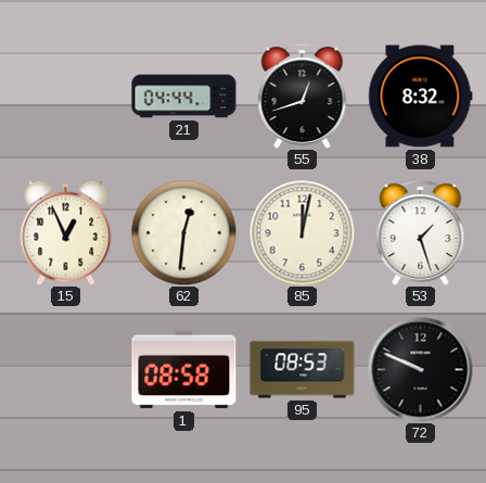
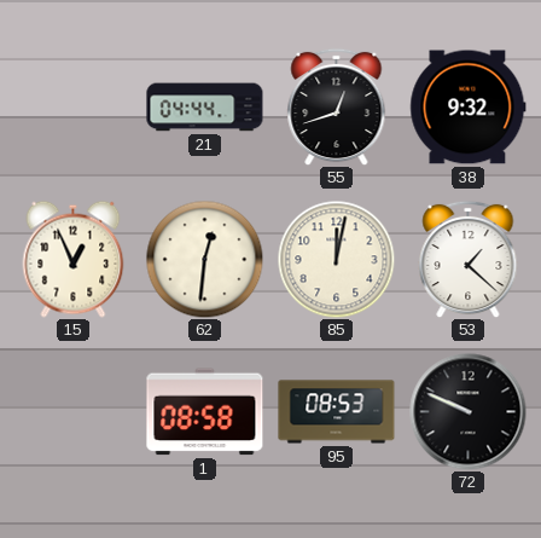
38: 8:32 -> 9:32
53: 1:27 -> 1:22
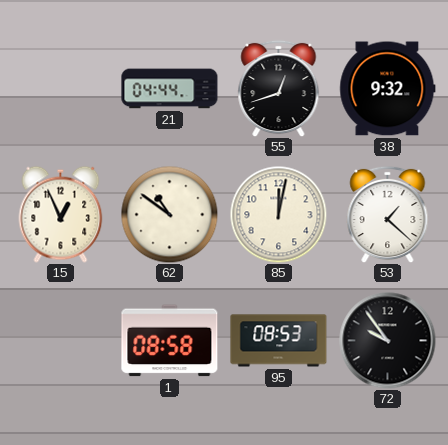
62: 12:31 -> 10:51
72: 9:49 -> 9:54
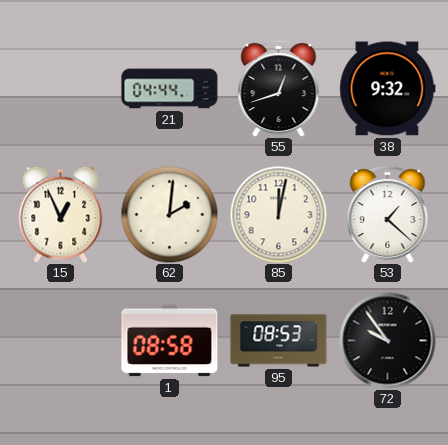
62: 10:51 -> 2:01
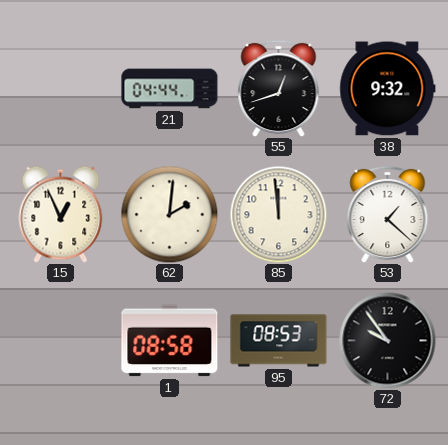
85: 12:02 -> 11:59
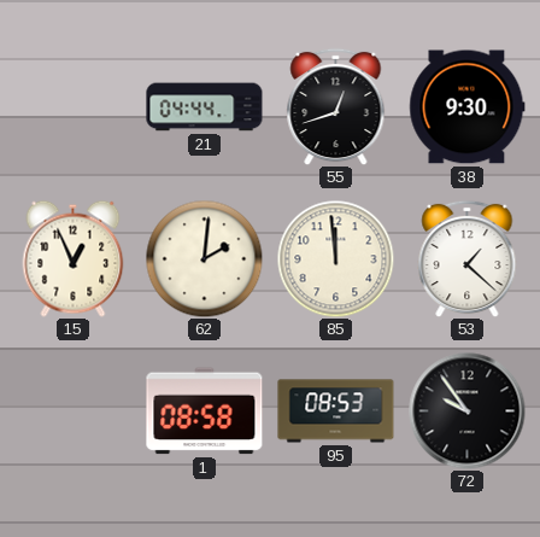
38: 9:32 -> 9:30
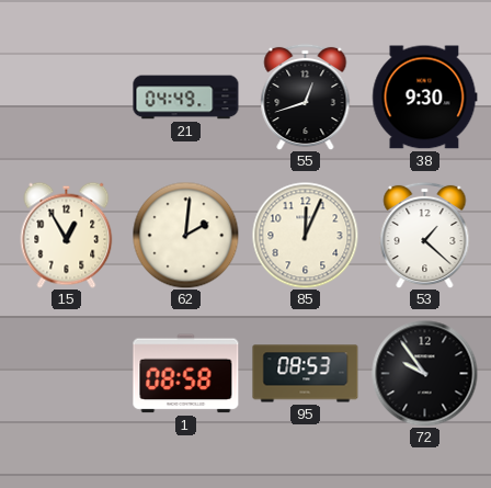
21: 04:44 -> 04:49
15: 12:56 -> 12:55
85: 11:59 -> 12:04
